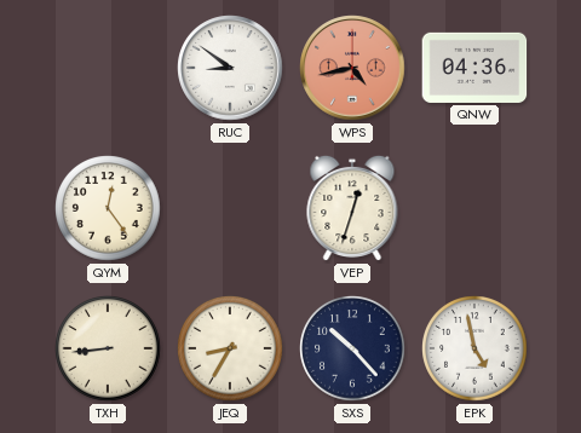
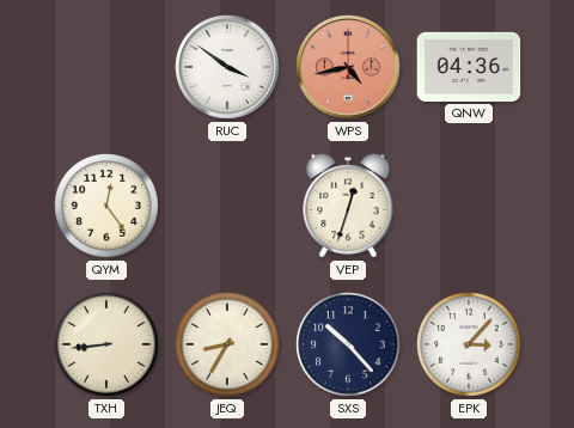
RUC: 8:51 -> 3:51
EPK: 4:58 -> 3:07
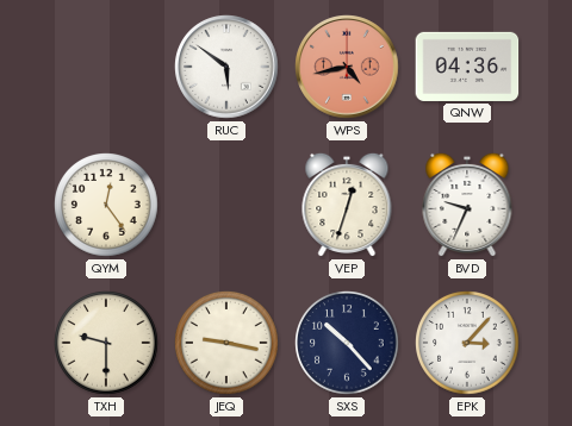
RUC: 3:51 -> 5:51
BVD: none -> 9:34
TXH: 8:44 -> 9:30
JEQ: 8:35 -> 9:17
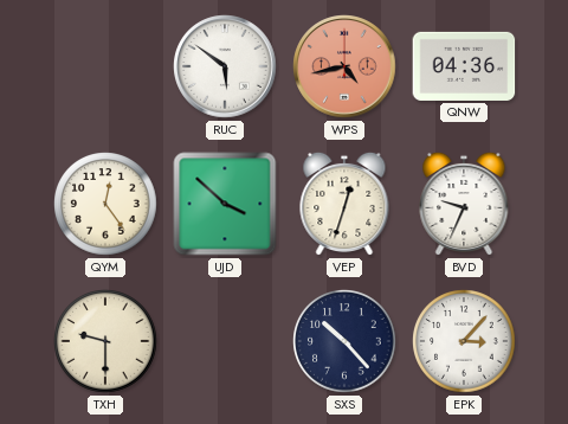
UJD: none -> 3:52
JEQ: 9:17 -> none
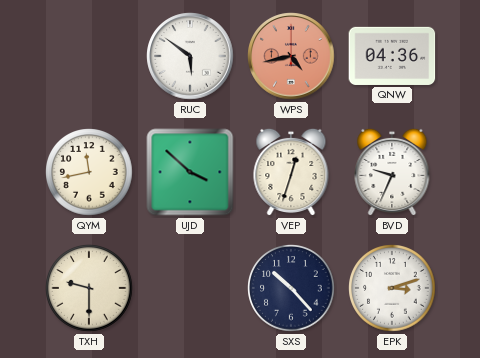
QYM: 12:24 -> 11:43
EPK: 3:07 -> 3:12
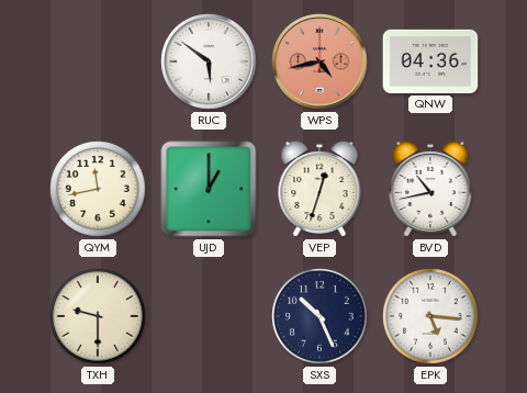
UJD: 3:52 -> 1:00
BVD: 9:34 -> 10:43
SXS: 10:23 -> 10:26
EPK: 3:12 -> 5:16
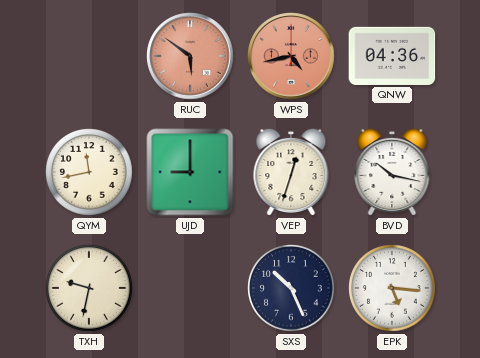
RUC dial: white -> salmon
UJD: 1:00 -> 9:00
BVD: 10:43 -> 10:17
TXH: 9:30 -> 9:32
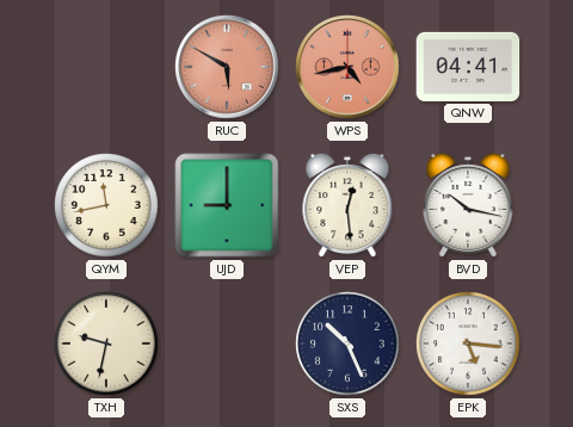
RUC: 5:51 -> 5:50
QNW: 04:36 -> 04:41
VEP: 12:33 -> 12:29
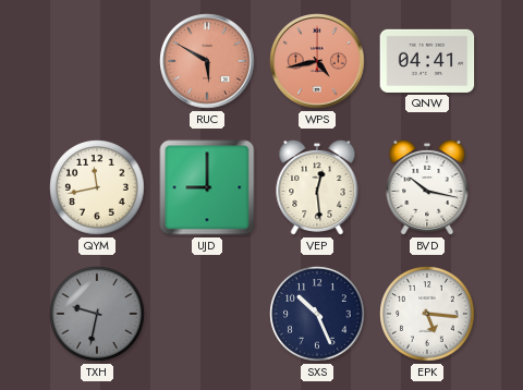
TXH dial: cream -> grey
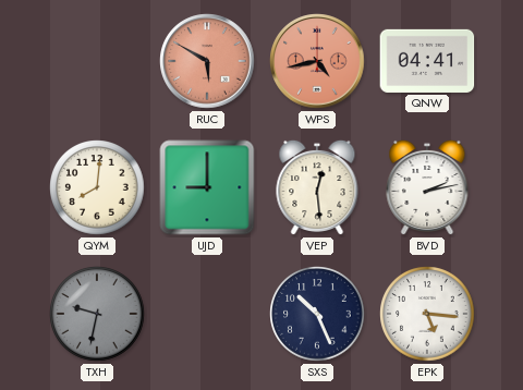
QYM: 11:43 -> 8:01
BVD: 10:17 -> 2:13
